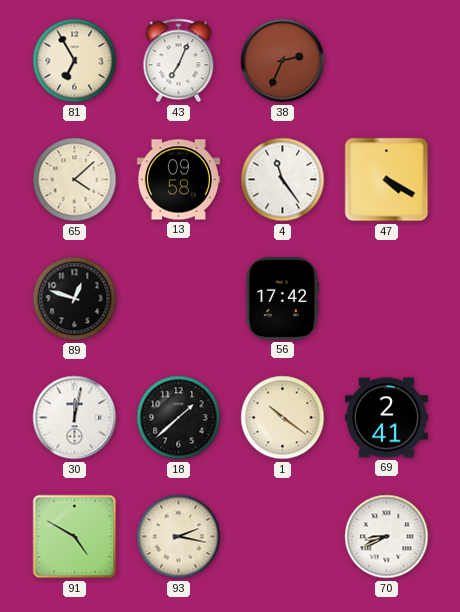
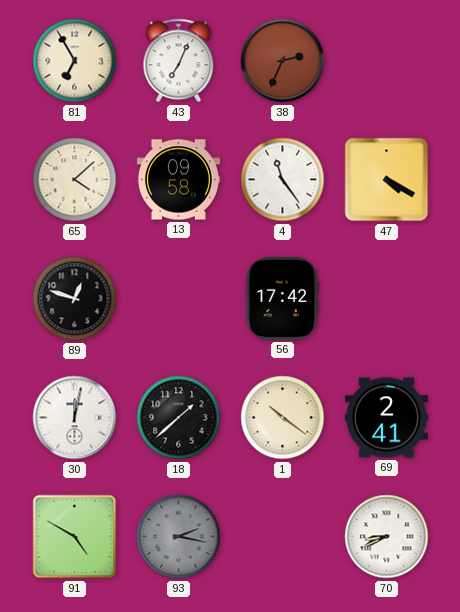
93 dial: cream -> grey
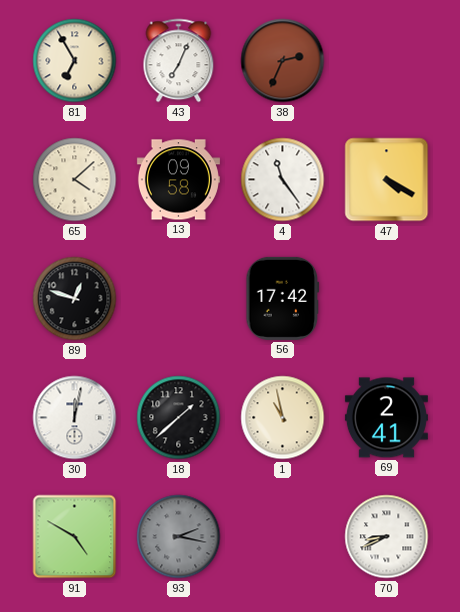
1: 10:21 -> 10:58
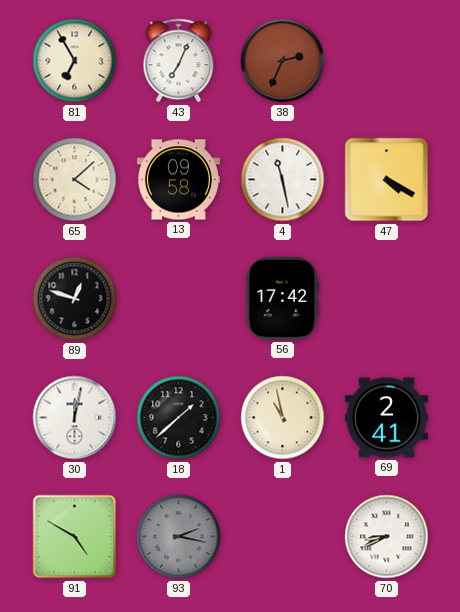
4: 11:24 -> 11:28
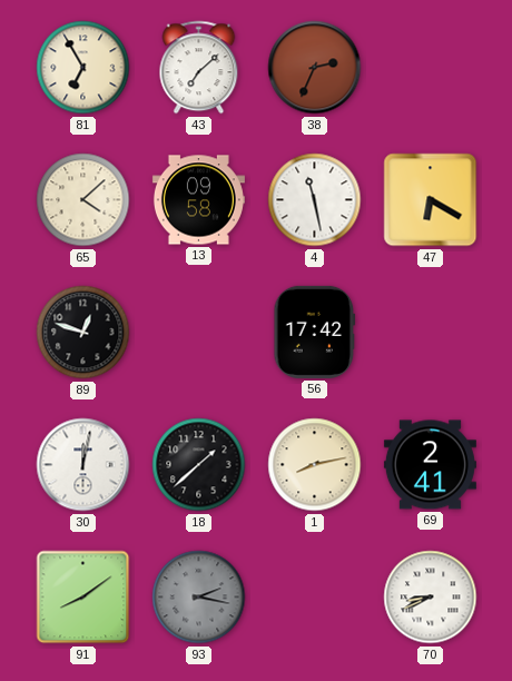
43: 7:04 -> 7:08
47: 4:20 -> 6:20
1: 10:58 -> 8:13
91: 4:50 -> 8:09
